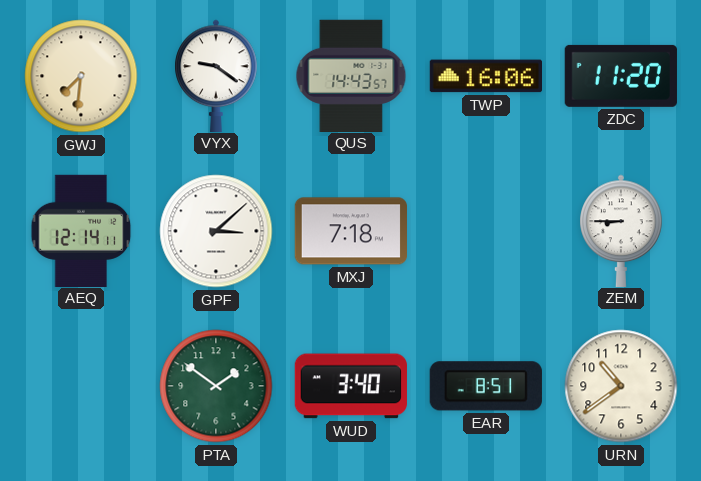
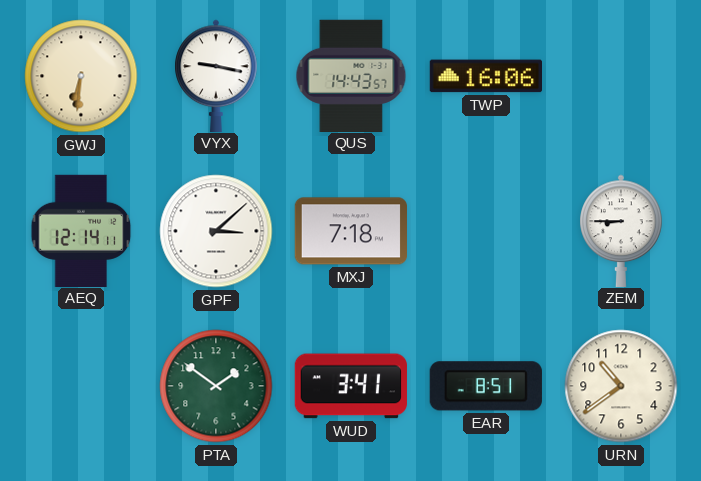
GWJ: 7:31 -> 6:31
VYX: 9:21 -> 9:17
ZDC: 11:20 -> none
WUD: 3:40 -> 3:41
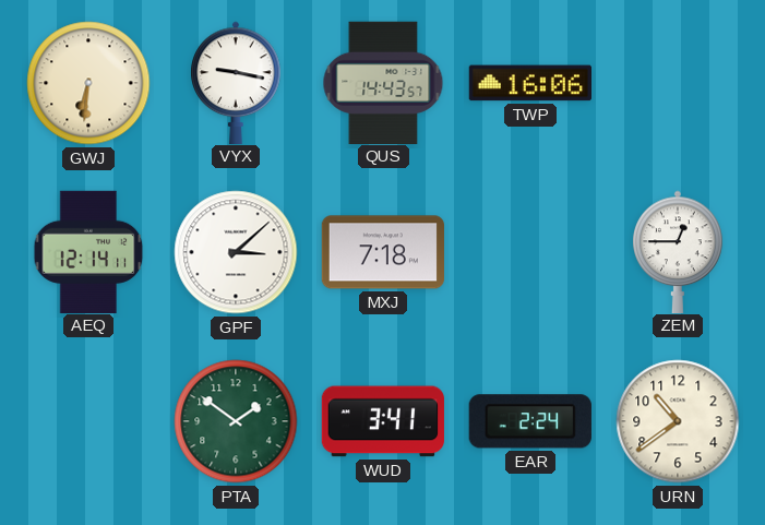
ZEM: 8:45 -> 12:45
EAR: 8:51 -> 2:24
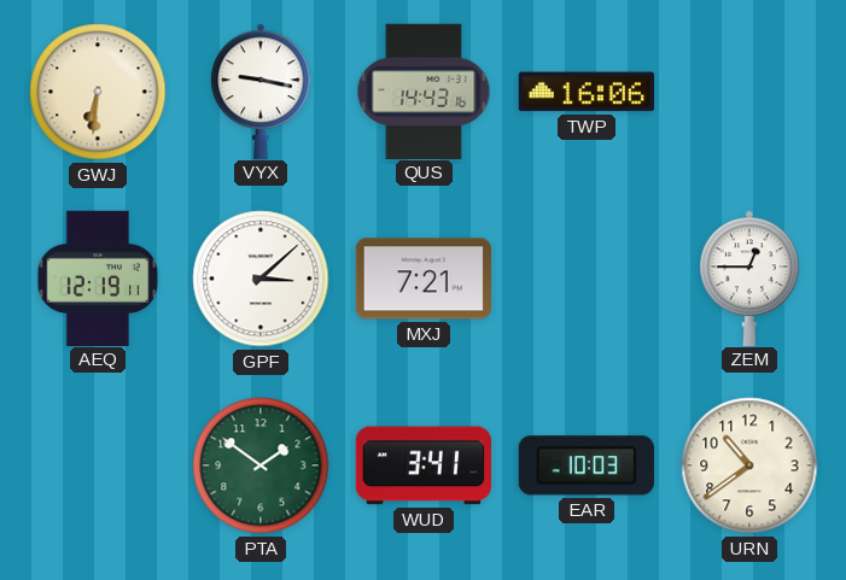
QUS: 14:43:57 -> 14:43:16
AEQ: 12:14 -> 12:19
MXJ: 7:18 -> 7:21
EAR: 2:24 -> 10:03
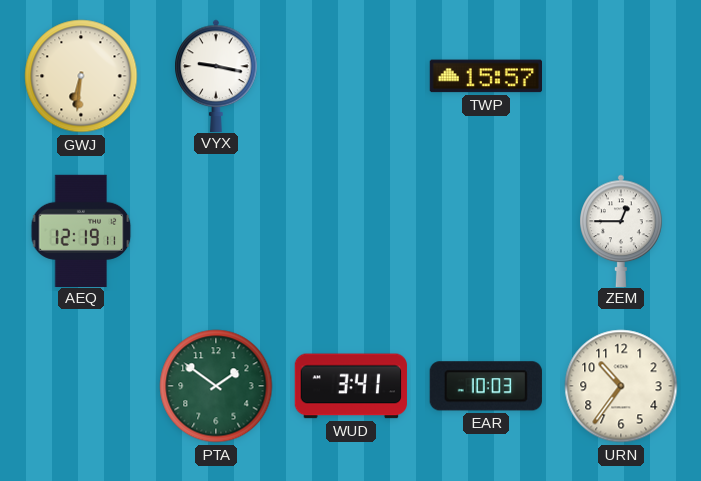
QUS: 14:43 -> none
TWP: 16:06 -> 15:57
GPF: 3:08 -> none
MXJ: 7:21 -> none
URN: 10:39 -> 10:36
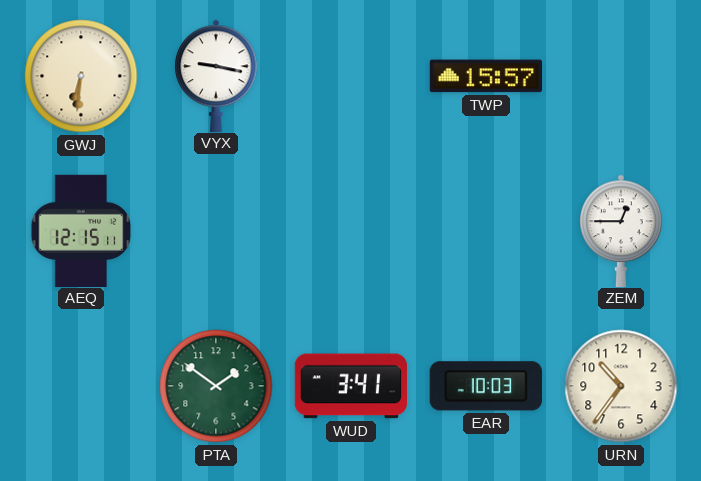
AEQ: 12:19 -> 12:15
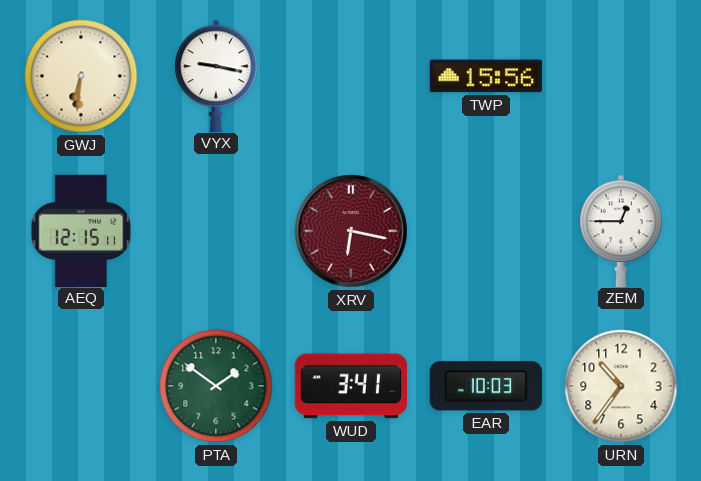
TWP: 15:57 -> 15:56
XRV: none -> 6:17
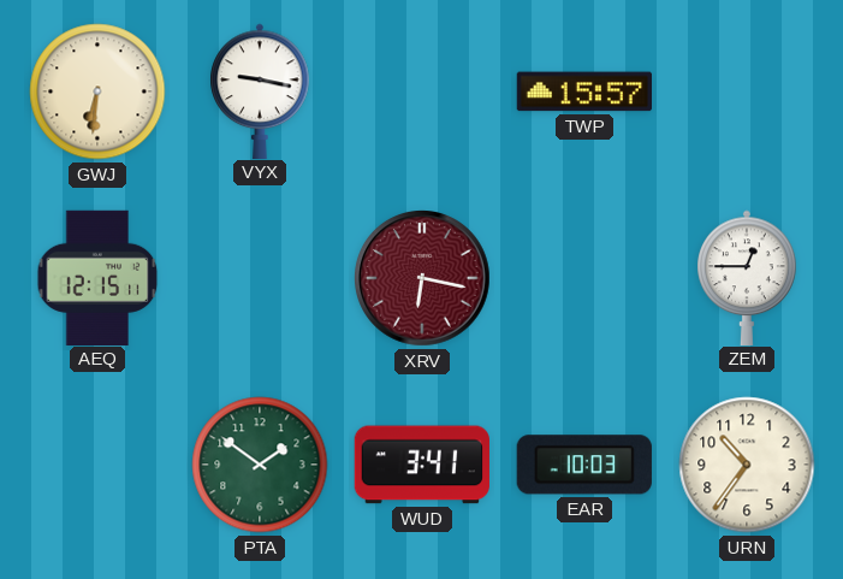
TWP: 15:56 -> 15:57
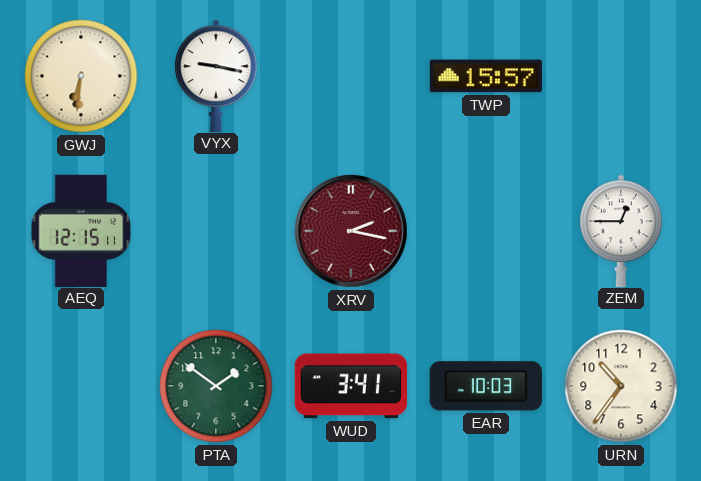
XRV: 6:17 -> 2:17
